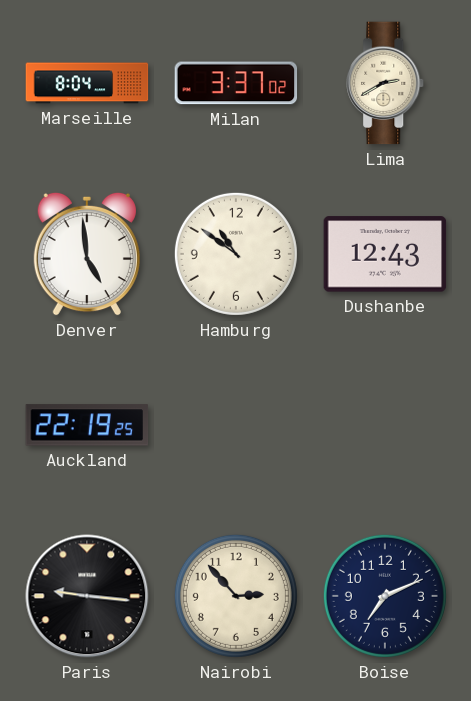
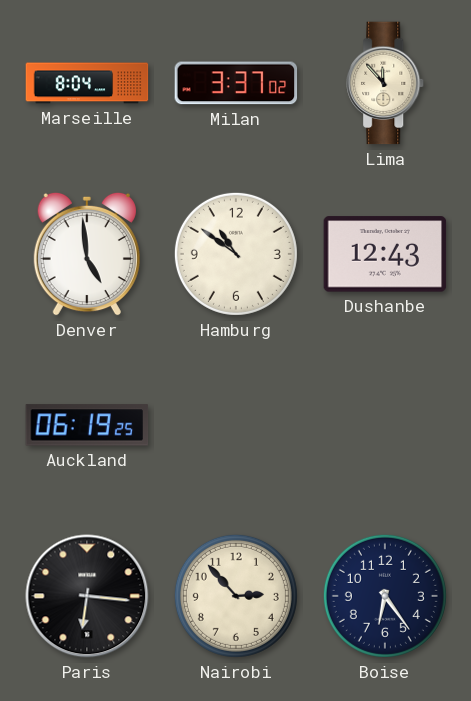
Lima: 2:40 -> 11:53
Auckland: 22:19 -> 06:19
Paris: 9:16 -> 6:16
Boise: 7:11 -> 6:24
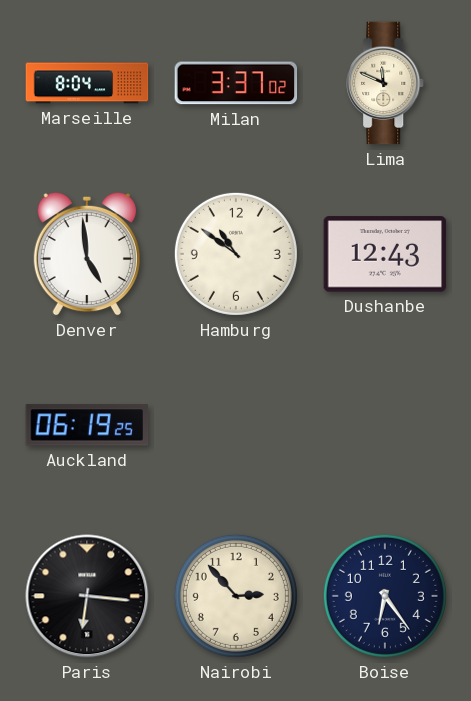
Lima: 11:53 -> 11:49
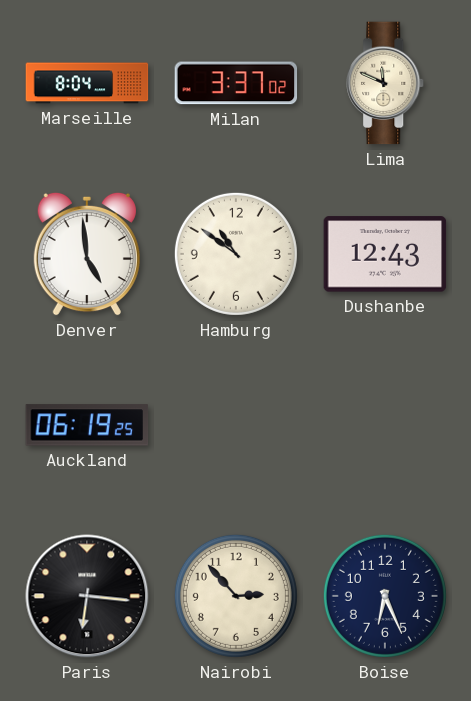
Boise: 6:24 -> 6:26
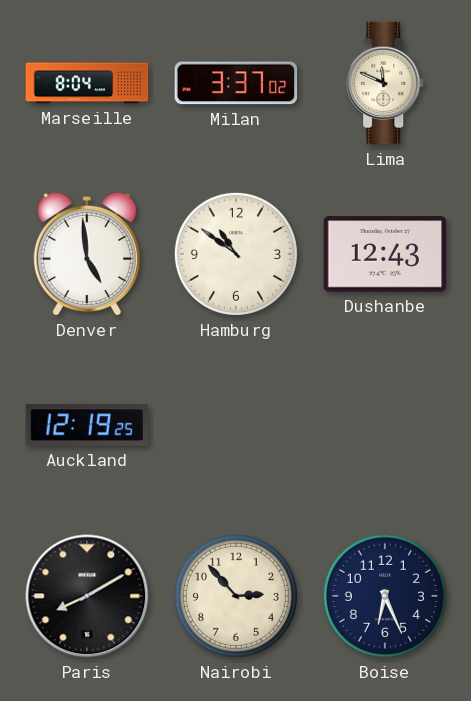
Auckland: 06:19 -> 12:19
Paris: 6:16 -> 8:10
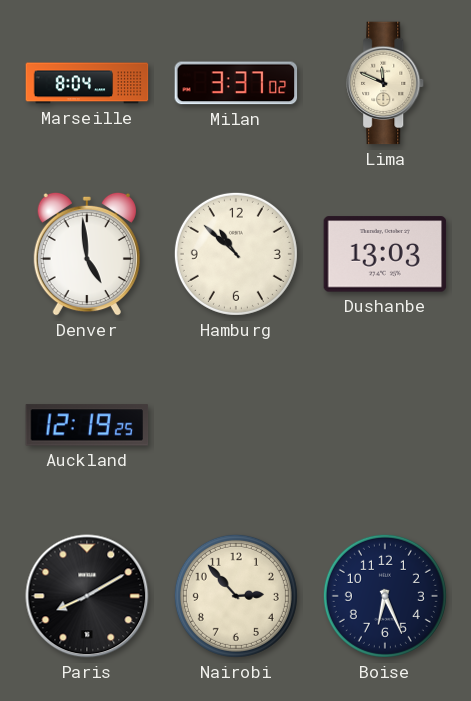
Hamburg: 10:51 -> 10:52
Dushanbe: 12:43 -> 13:03
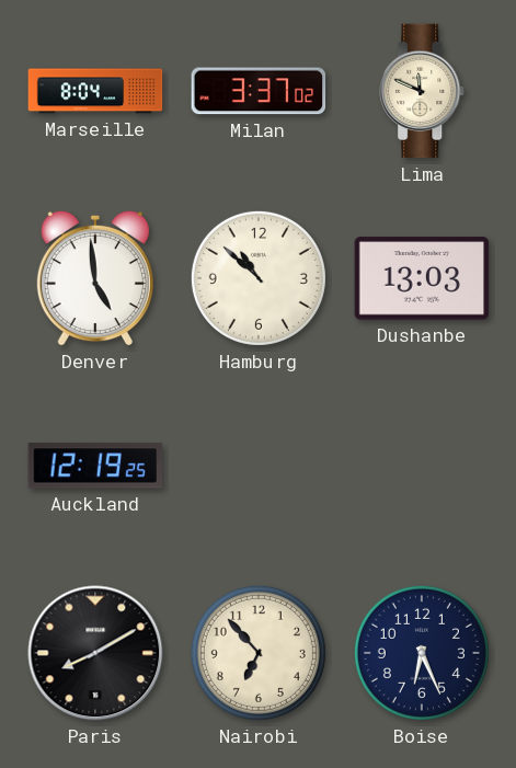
Nairobi: 2:53 -> 6:53
